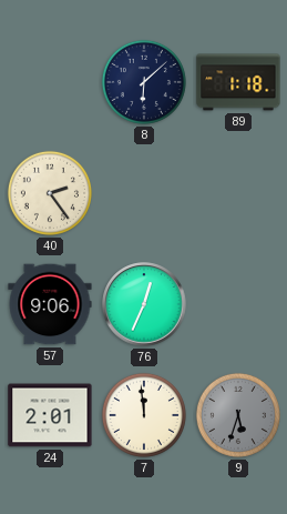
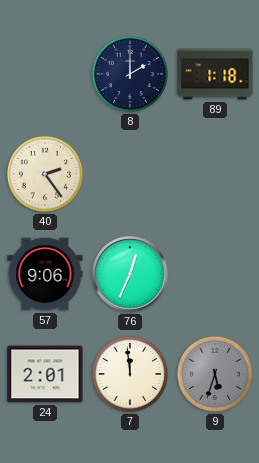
8: 6:08 -> 2:00
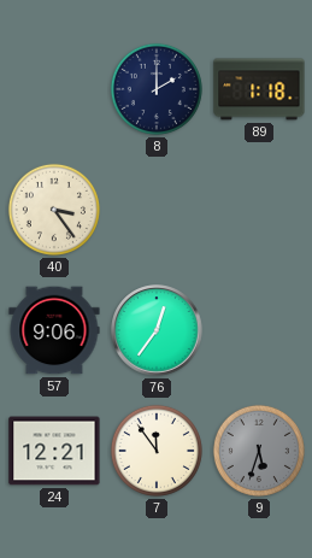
40: 2:24 -> 3:24
76: 12:34 -> 12:36
24: 2:01 -> 12:21
7: 11:59 -> 11:54
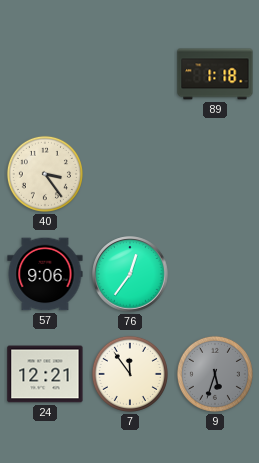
8: 2:00 -> none
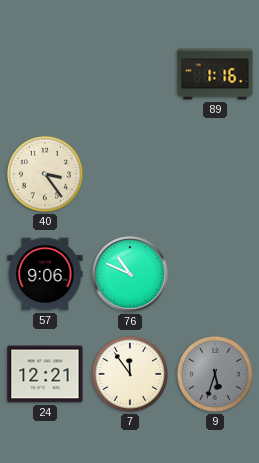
89: 1:18 -> 1:16
76: 12:36 -> 10:49
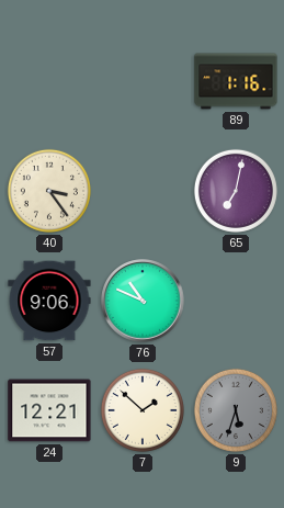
65: none -> 7:02
7: 11:54 -> 1:52
